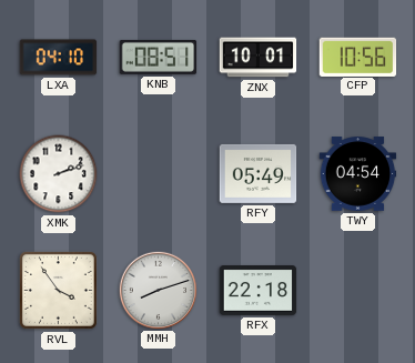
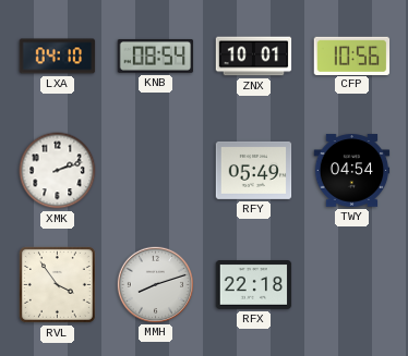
KNB: 08:51 -> 08:54
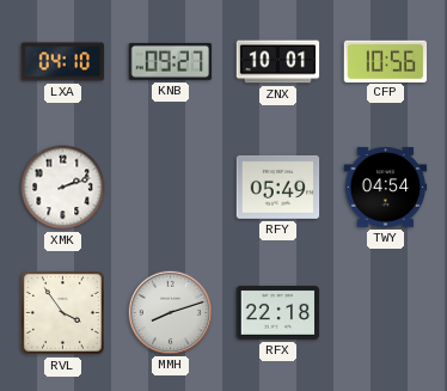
KNB: 08:54 -> 09:27
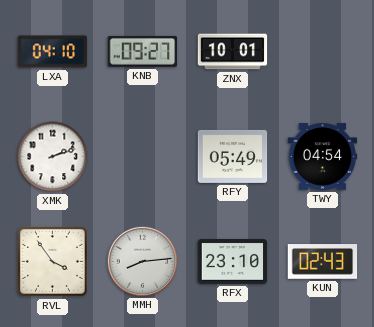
CFP: 10:56 -> none
MMH: 8:12 -> 8:14
RFX: 22:18 -> 23:10
KUN: none -> 02:43
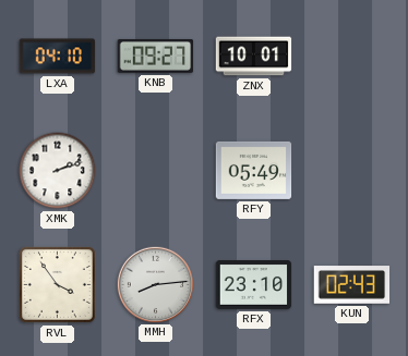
TWY: 04:54 -> none
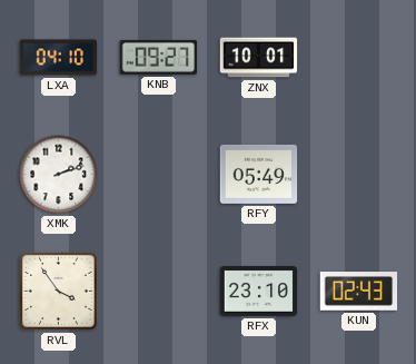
MMH: 8:14 -> none
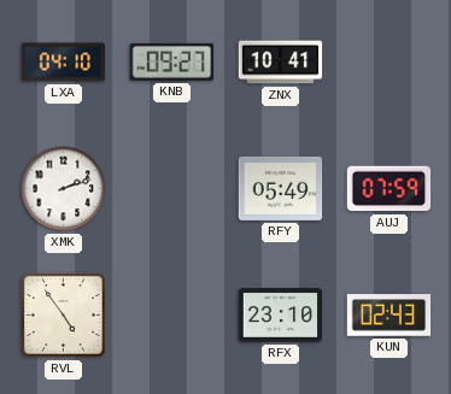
ZNX: 10:01 -> 10:41
AUJ: none -> 07:59
RVL: 3:54 -> 4:54
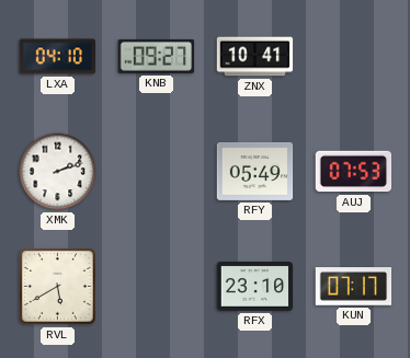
AUJ: 07:59 -> 07:53
RVL: 4:54 -> 5:40
KUN: 02:43 -> 07:17
